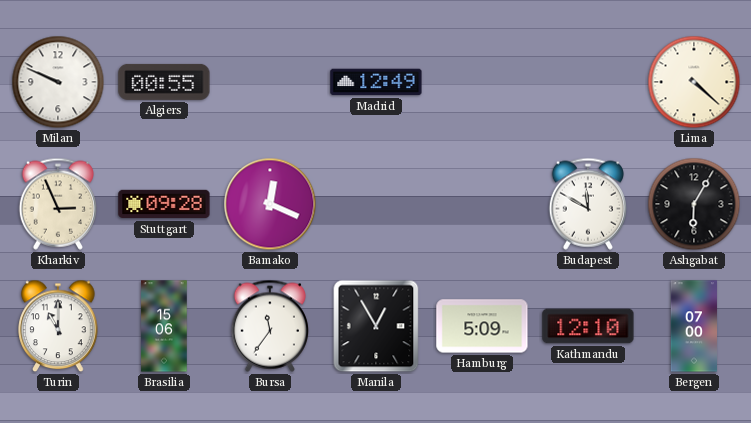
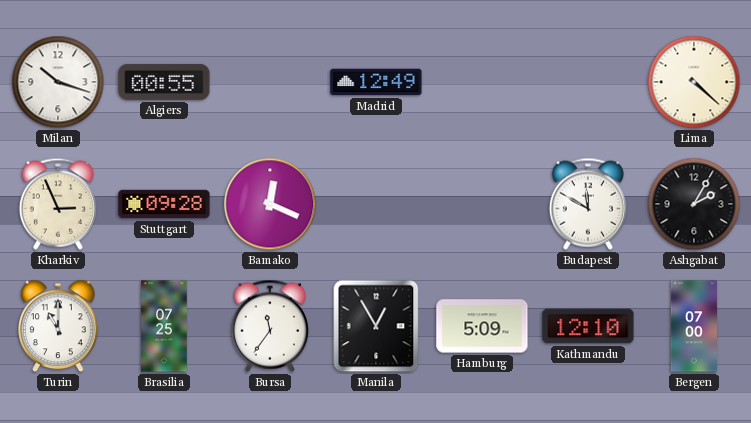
Milan: 9:49 -> 10:18
Ashgabat: 6:05 -> 2:05
Brasilia: 15:06 -> 07:25
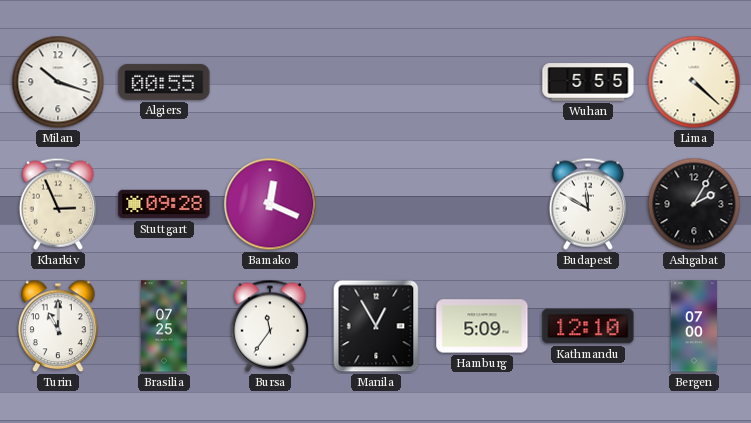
Madrid: 12:49 -> none
Wuhan: none -> 5:55
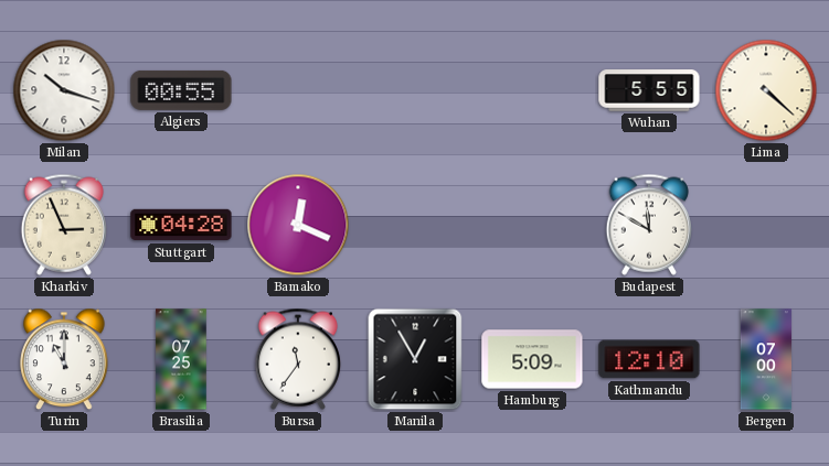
Stuttgart: 09:28 -> 04:28
Ashgabat: 2:05 -> none
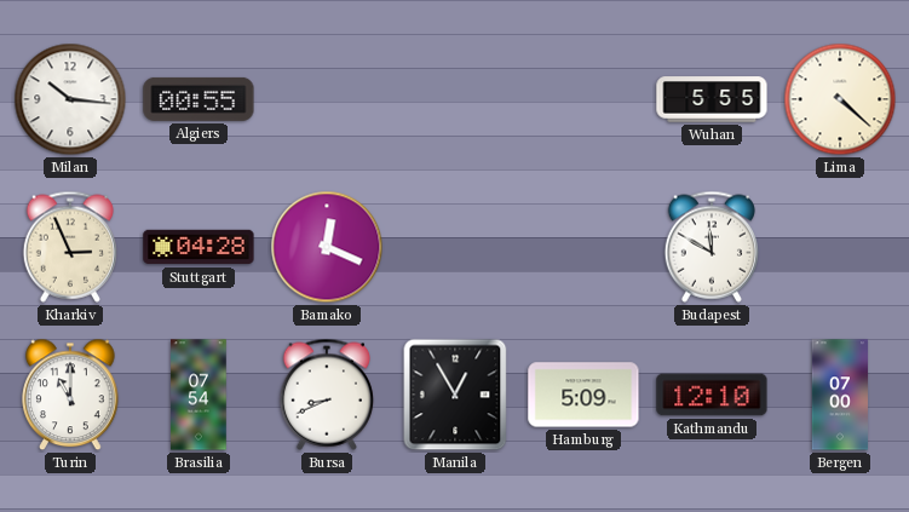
Milan: 10:18 -> 10:16
Brasilia: 07:25 -> 07:54
Bursa: 11:36 -> 8:41
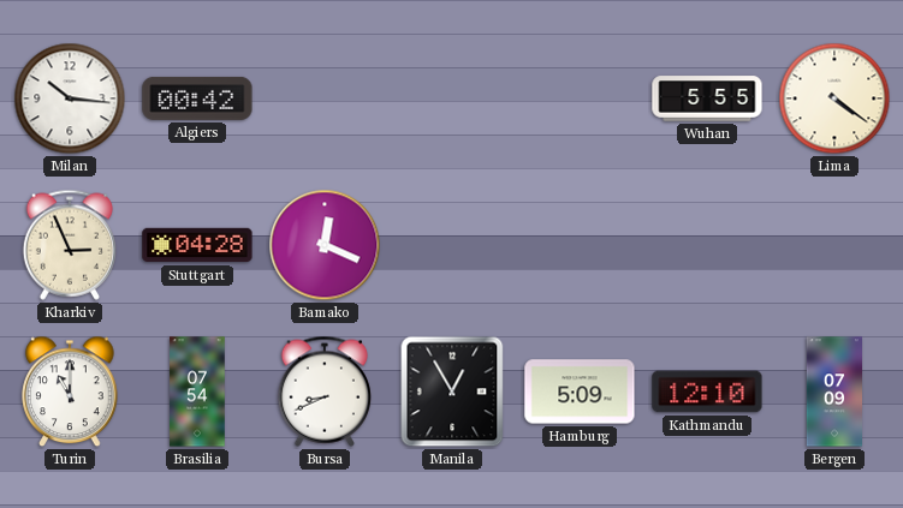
Algiers: 00:55 -> 00:42
Lima: 4:22 -> 4:21
Budapest: 11:50 -> none
Bergen: 07:00 -> 07:09
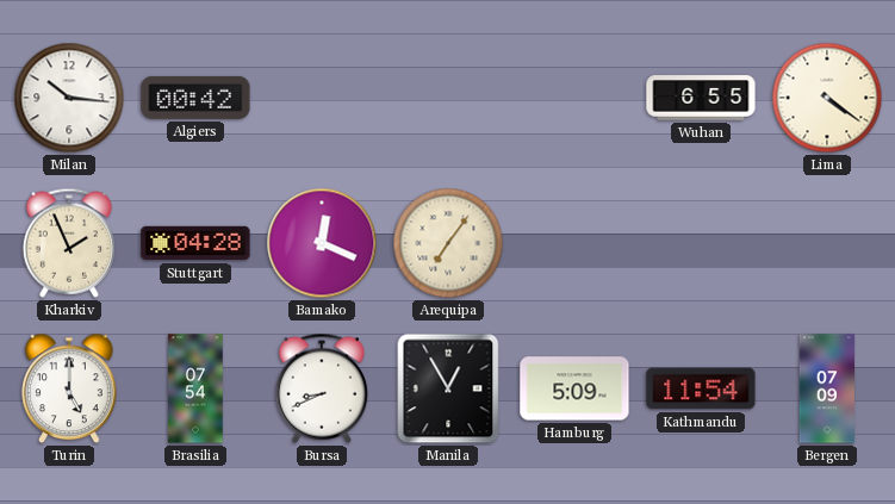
Wuhan: 5:55 -> 6:55
Kharkiv: 2:56 -> 1:56
Arequipa: none -> 7:06
Turin: 11:00 -> 5:00
Kathmandu: 12:10 -> 11:54
